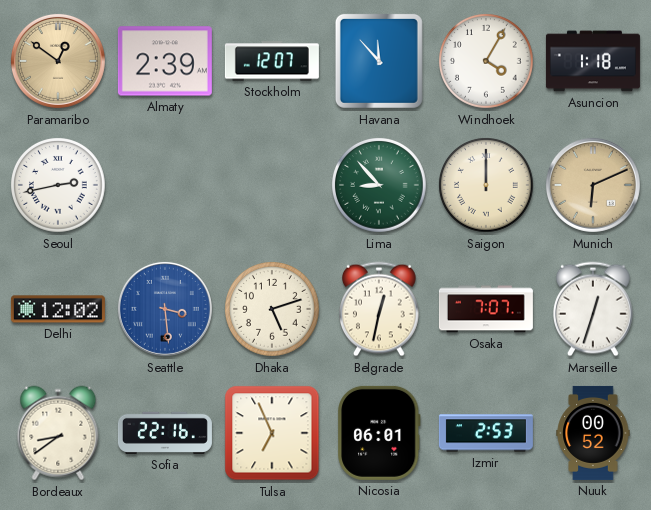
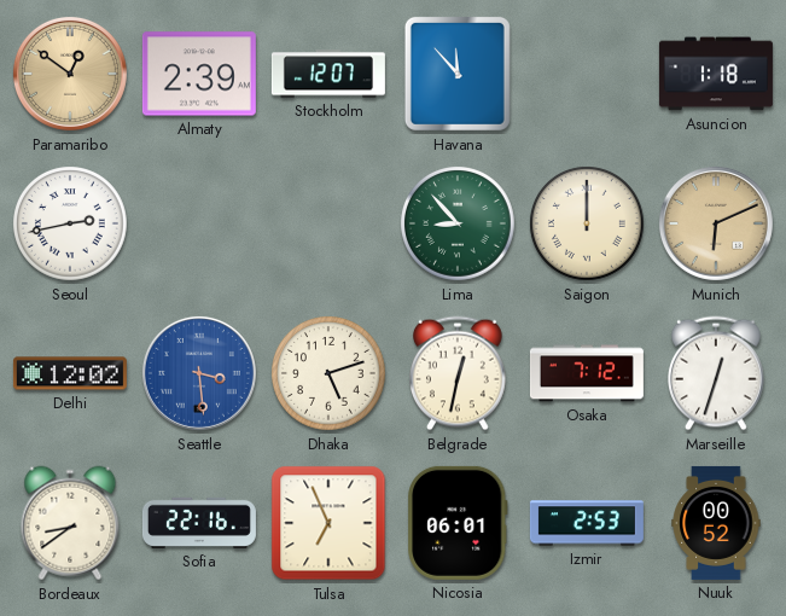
Windhoek: 4:05 -> none
Osaka: 7:07 -> 7:12
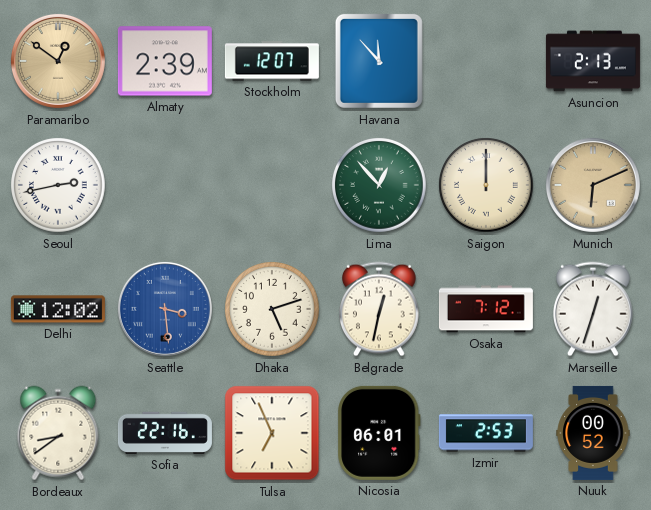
Asuncion: 1:18 -> 2:13
Lima: 8:53 -> 12:53
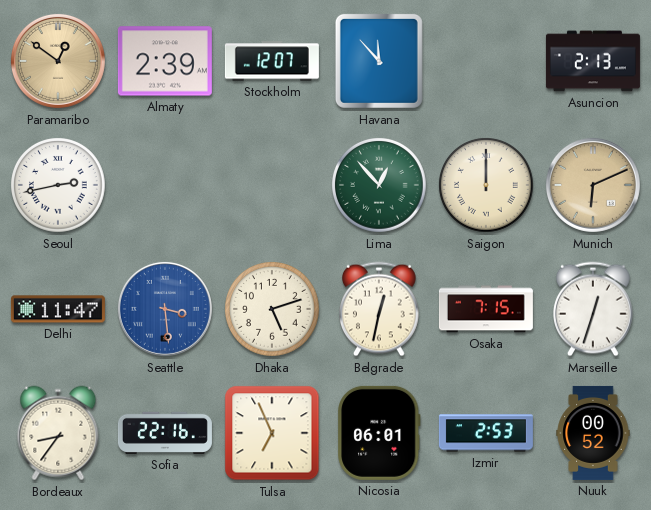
Delhi: 12:02 -> 11:47
Osaka: 7:12 -> 7:15
Bordeaux: 8:39 -> 8:36
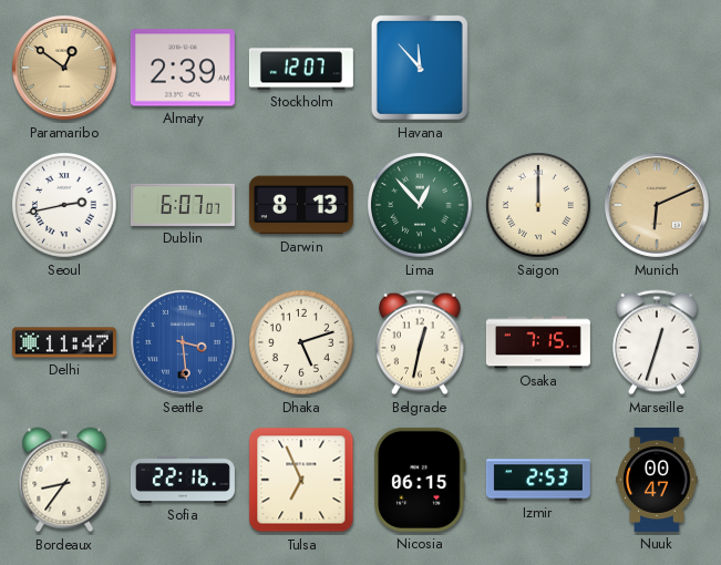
Asuncion: 2:13 -> none
Dublin: none -> 6:07
Darwin: none -> 8:13
Nicosia: 06:01 -> 06:15
Nuuk: 00:52 -> 00:47
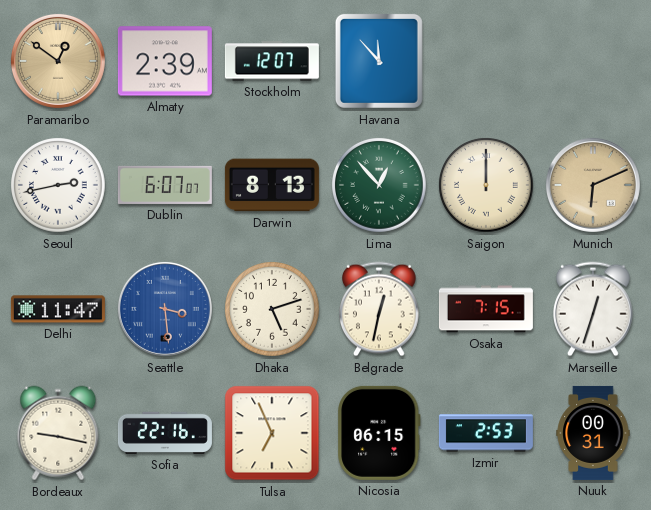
Bordeaux: 8:36 -> 9:17
Nuuk: 00:47 -> 00:31
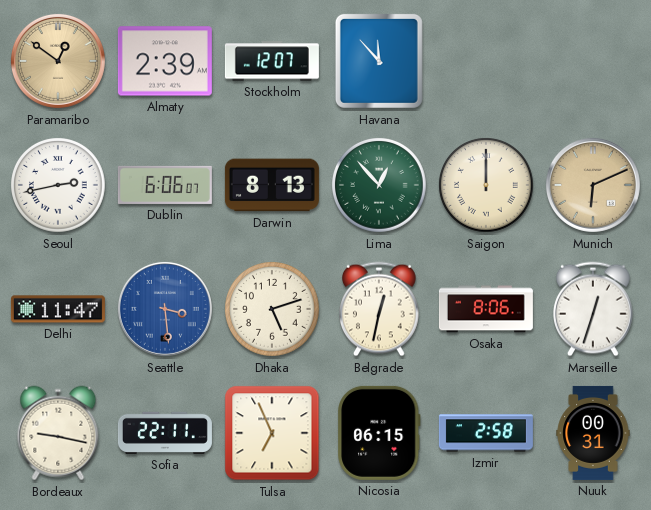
Dublin: 6:07 -> 6:06
Osaka: 7:15 -> 8:06
Sofia: 22:16 -> 22:11
Izmir: 2:53 -> 2:58
